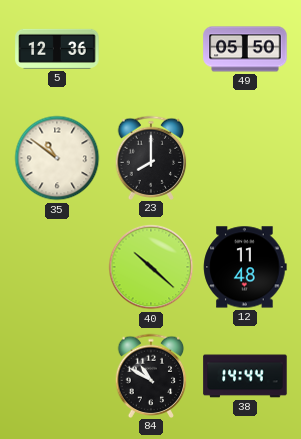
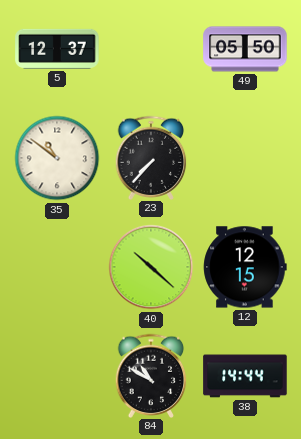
5: 12:36 -> 12:37
23: 8:00 -> 7:37
12: 11:48 -> 12:15
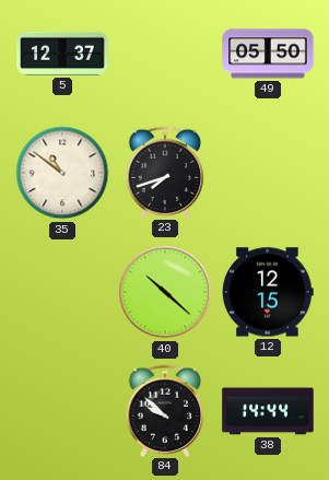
23: 7:37 -> 7:42
84: 10:50 -> 9:52
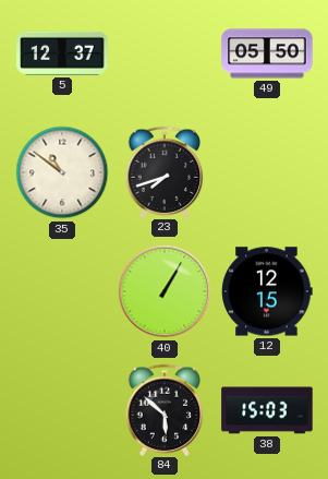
40: 10:22 -> 1:05
84: 9:52 -> 5:52
38: 14:44 -> 15:03
